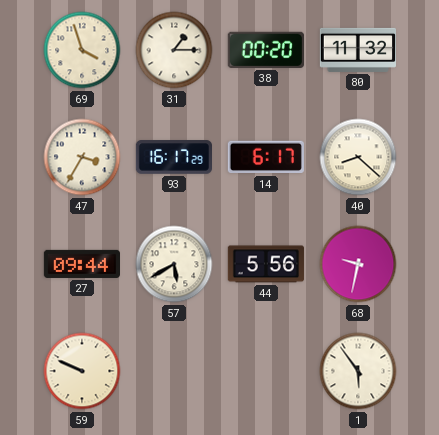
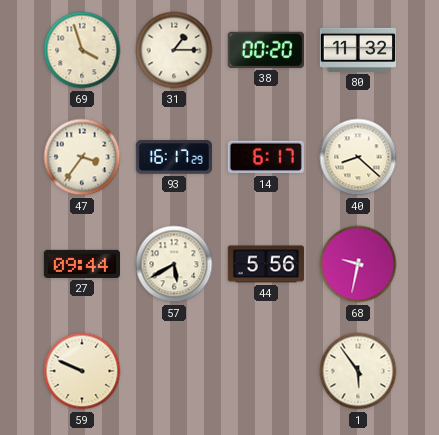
47: 3:35 -> 3:36
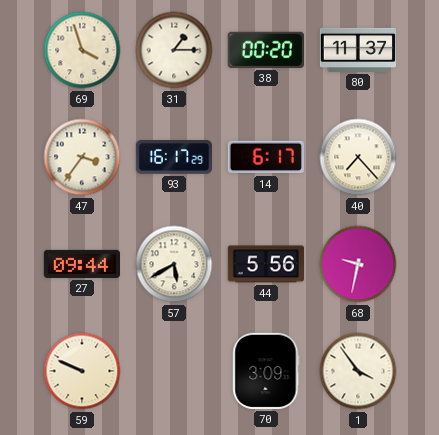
80: 11:32 -> 11:37
40: 8:22 -> 7:23
70: none -> 3:09
1: 5:54 -> 3:54
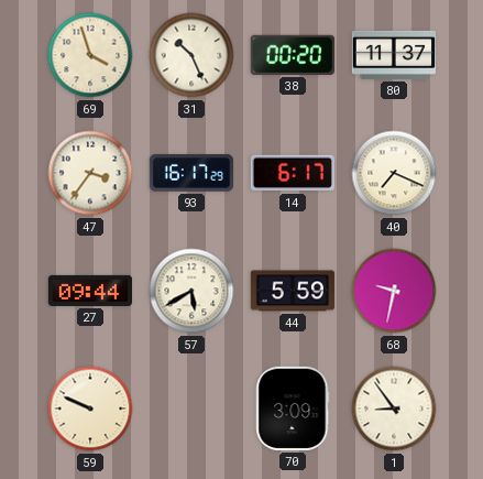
31: 1:15 -> 10:26
40: 7:23 -> 7:19
44: 5:56 -> 5:59
1: 3:54 -> 8:54
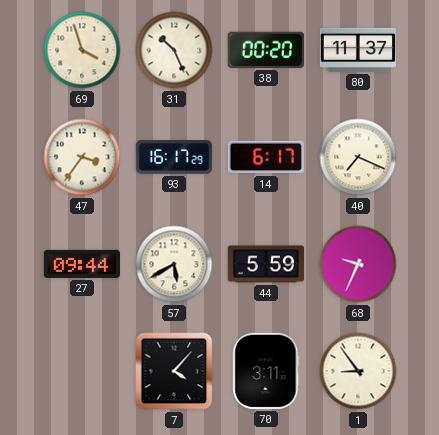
68: 9:32 -> 9:34
59: 9:49 -> none
7: none -> 4:07
70: 3:09 -> 3:11
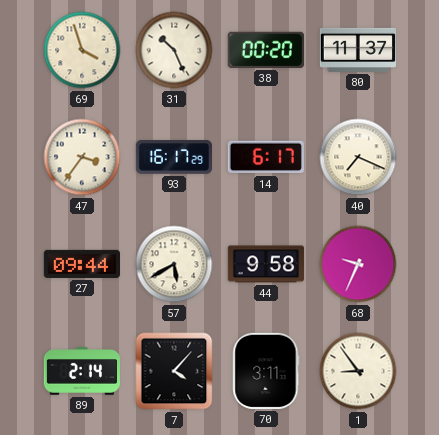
44: 5:59 -> 9:58
89: none -> 2:14
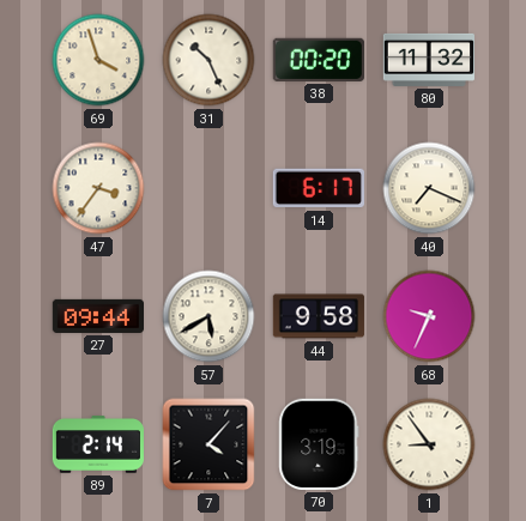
80: 11:37 -> 11:32
93: 16:17 -> none
70: 3:11 -> 3:19
